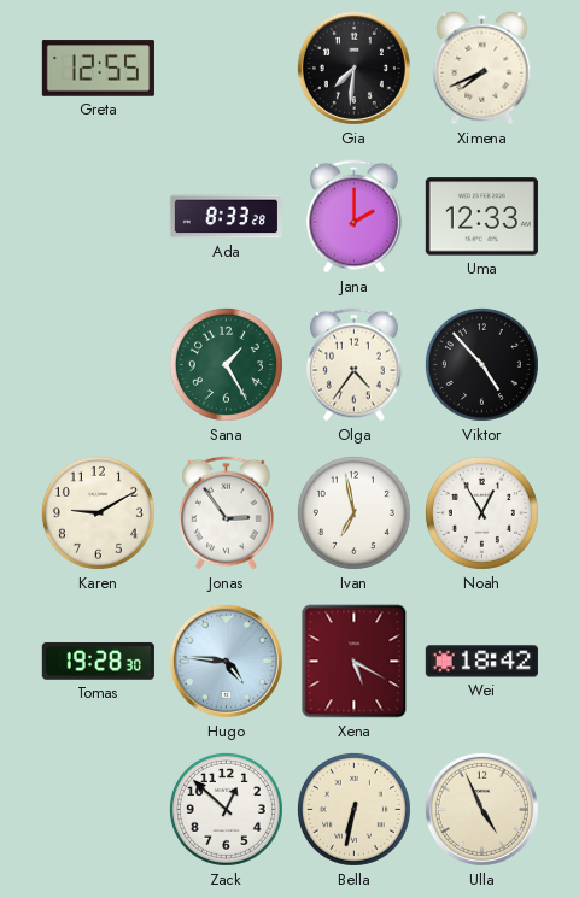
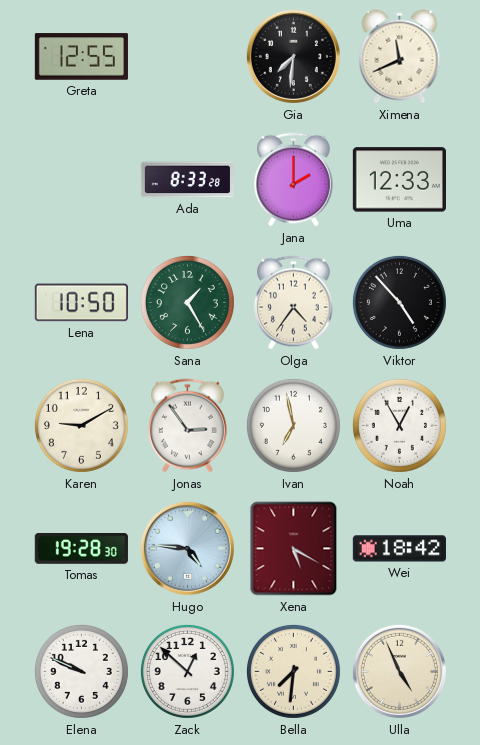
Ximena: 7:41 -> 11:41
Lena: none -> 10:50
Elena: none -> 9:49
Bella: 6:32 -> 7:31
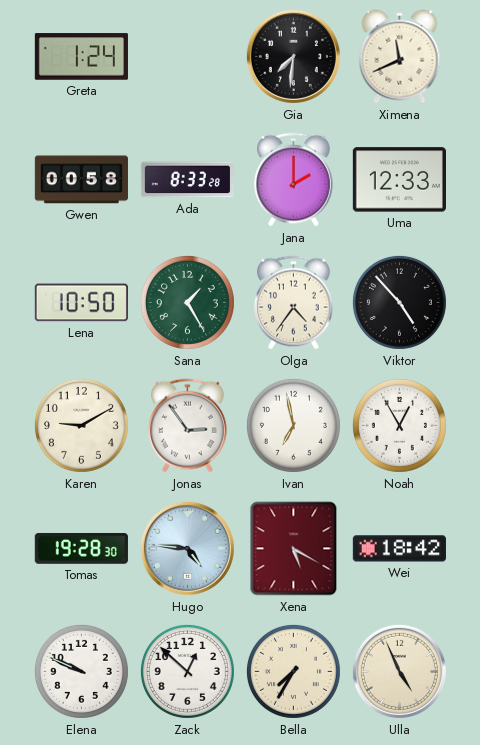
Greta: 12:55 -> 1:24
Gwen: none -> 00:58
Bella: 7:31 -> 7:35
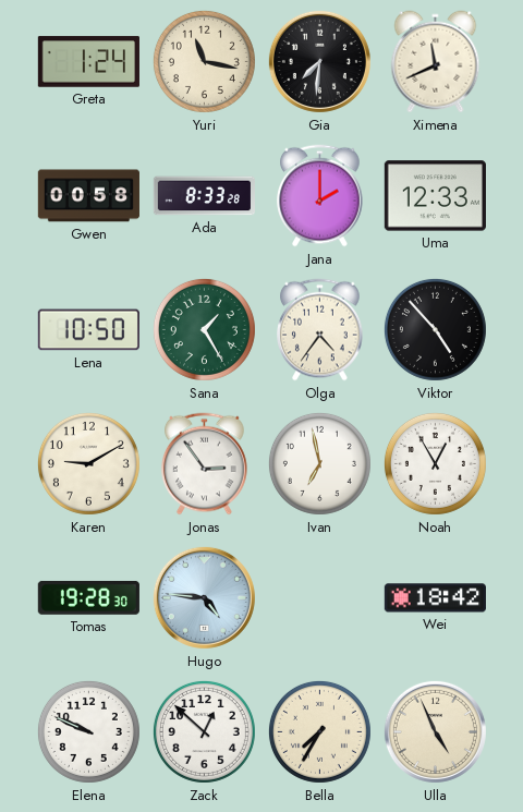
Yuri: none -> 11:17
Xena: 5:20 -> none
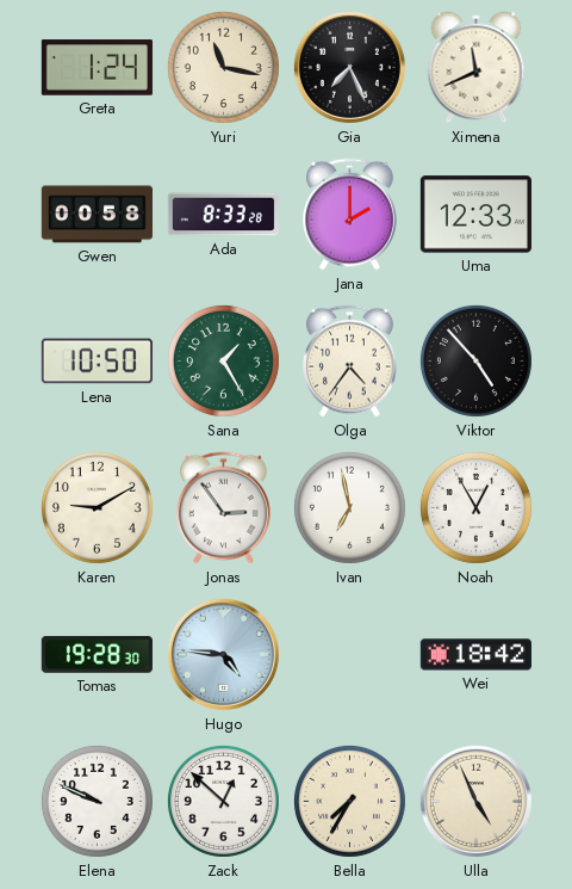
Gia: 7:31 -> 7:26
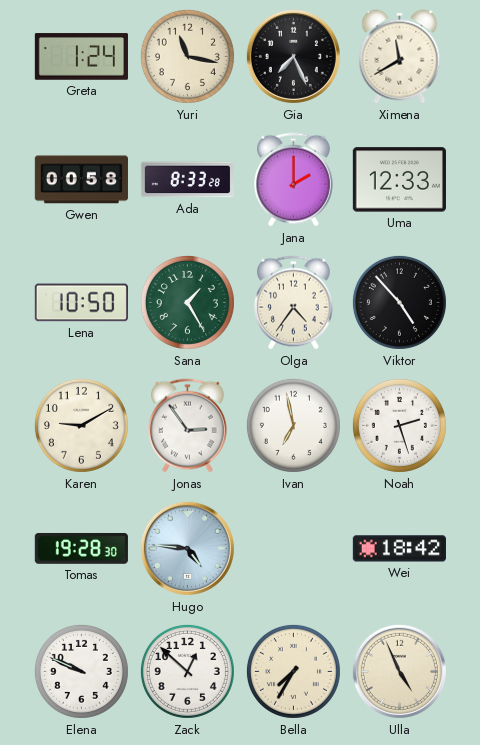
Ximena: 11:41 -> 11:40
Noah: 12:55 -> 2:27
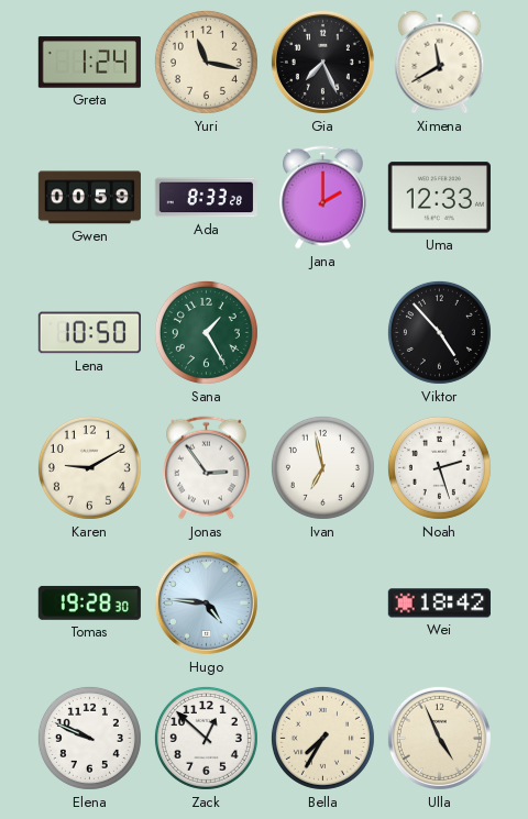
Gwen: 00:58 -> 00:59
Olga: 4:36 -> none
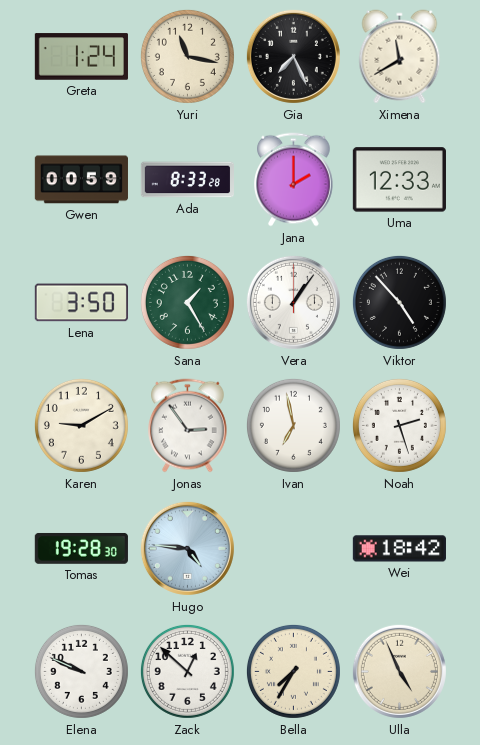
Lena: 10:50 -> 3:50
Vera: none -> 1:06
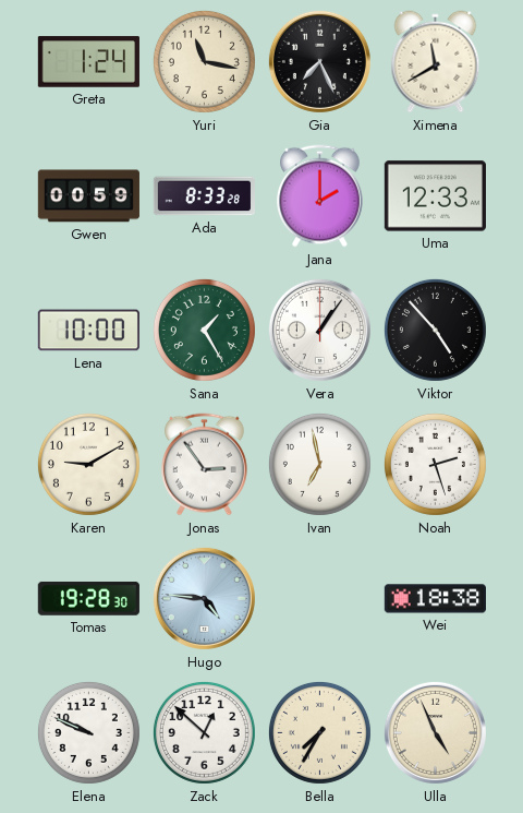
Lena: 3:50 -> 10:00
Wei: 18:42 -> 18:38
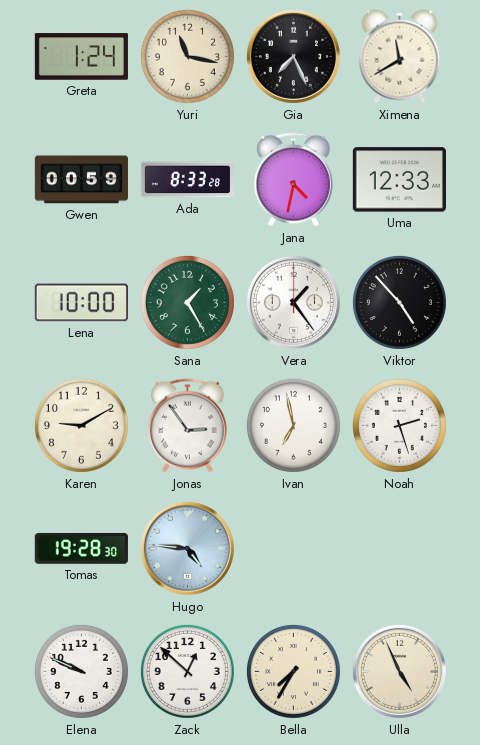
Jana: 2:00 -> 4:32
Vera: 1:06 -> 1:24
Wei: 18:38 -> none
